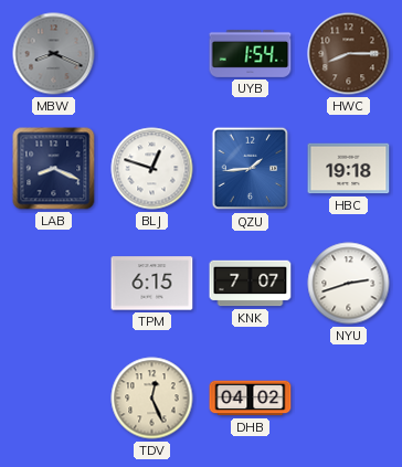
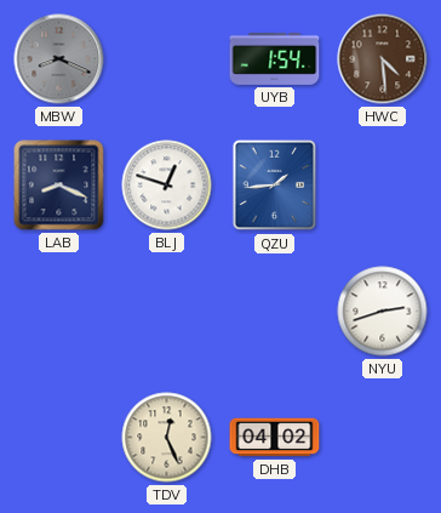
HWC: 8:15 -> 4:29
HBC: 19:18 -> none
TPM: 6:15 -> none
KNK: 7:07 -> none
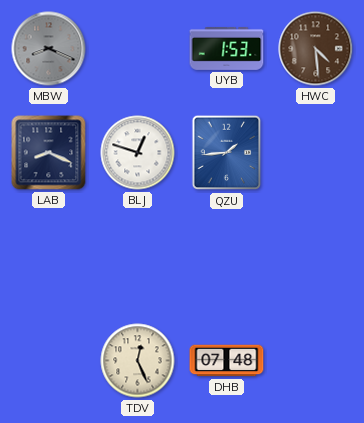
UYB: 1:54 -> 1:53
NYU: 2:42 -> none
DHB: 04:02 -> 07:48
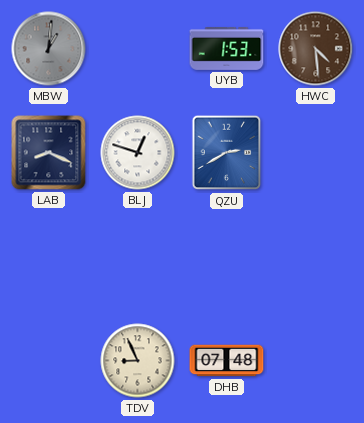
MBW: 8:19 -> 1:01
QZU: 1:44 -> 2:40
TDV: 12:26 -> 8:56
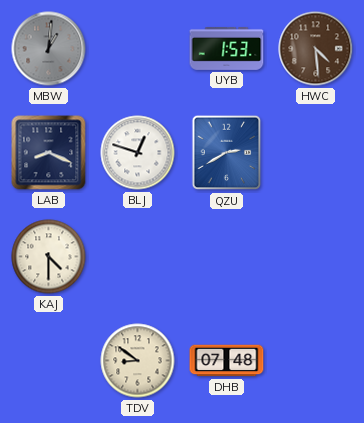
KAJ: none -> 4:30
TDV: 8:56 -> 8:51
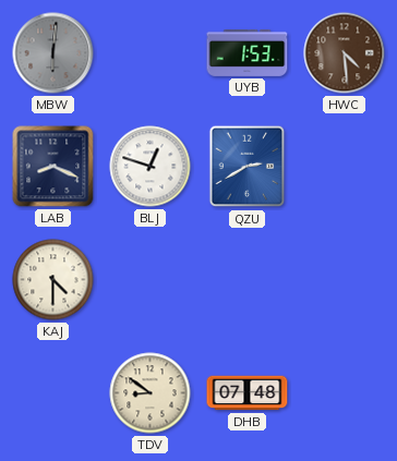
MBW: 1:01 -> 6:01
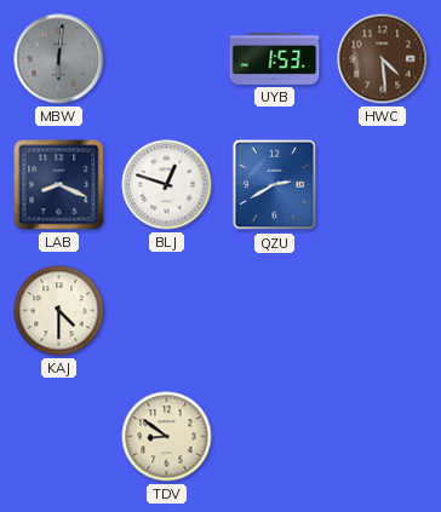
DHB: 07:48 -> none
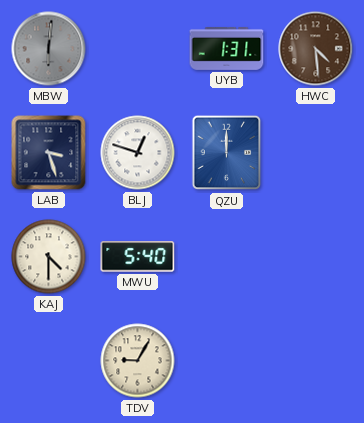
UYB: 1:53 -> 1:31
LAB: 8:19 -> 3:27
QZU: 2:40 -> 12:00
MWU: none -> 5:40
TDV: 8:51 -> 9:05
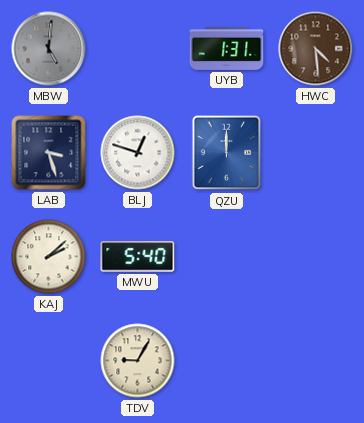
MBW: 6:01 -> 5:01
KAJ: 4:30 -> 2:08
